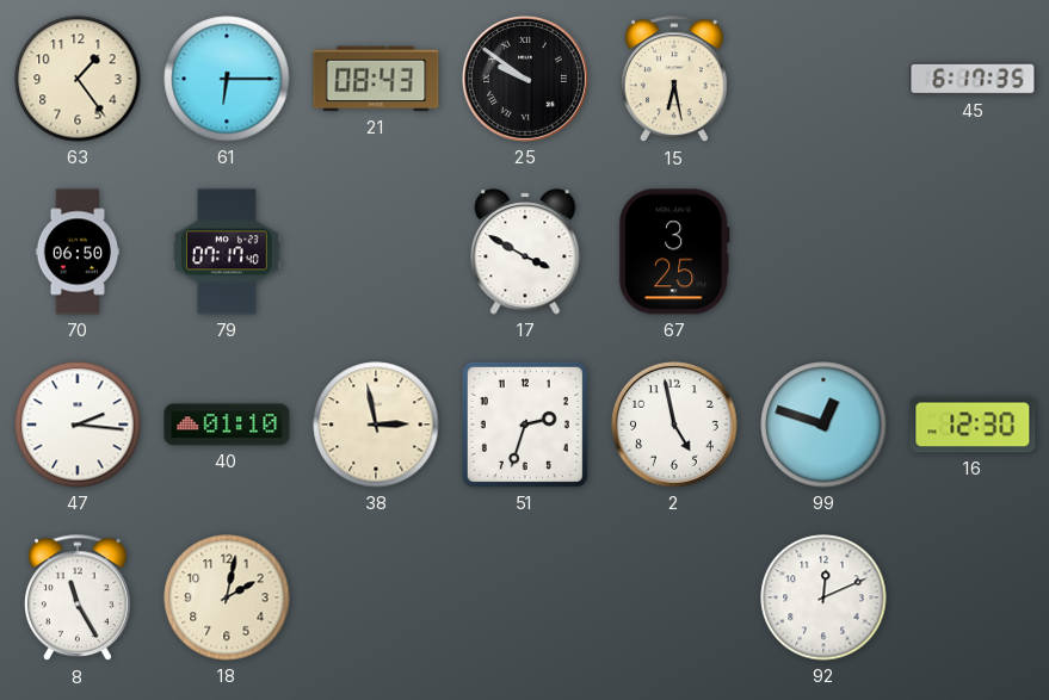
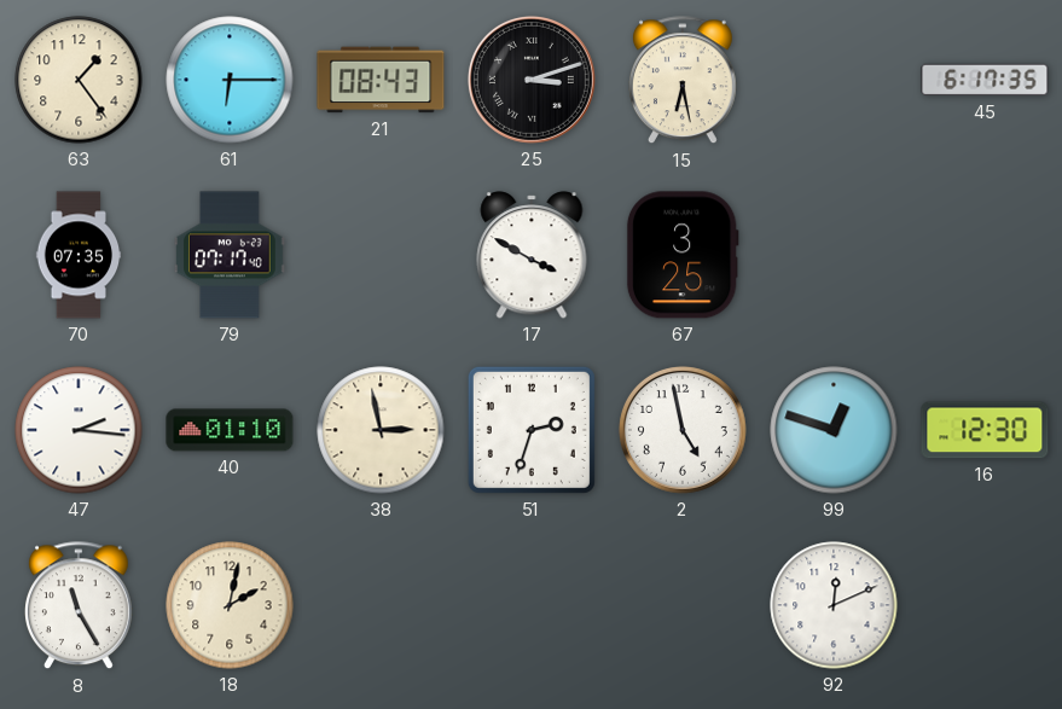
25: 9:51 -> 3:12
70: 06:50 -> 07:35
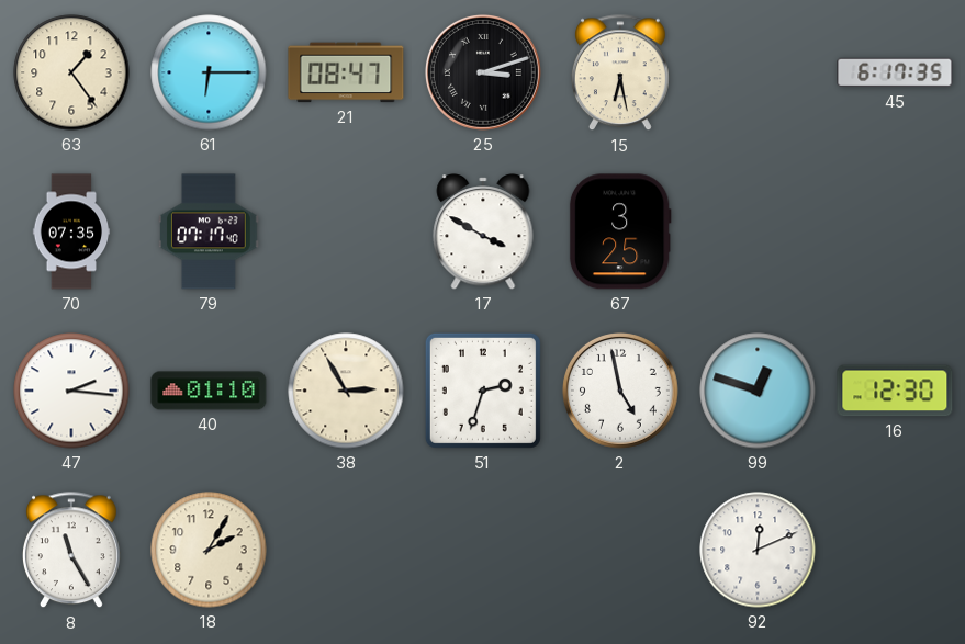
21: 08:43 -> 08:47
38: 2:58 -> 2:55
18: 2:02 -> 2:05
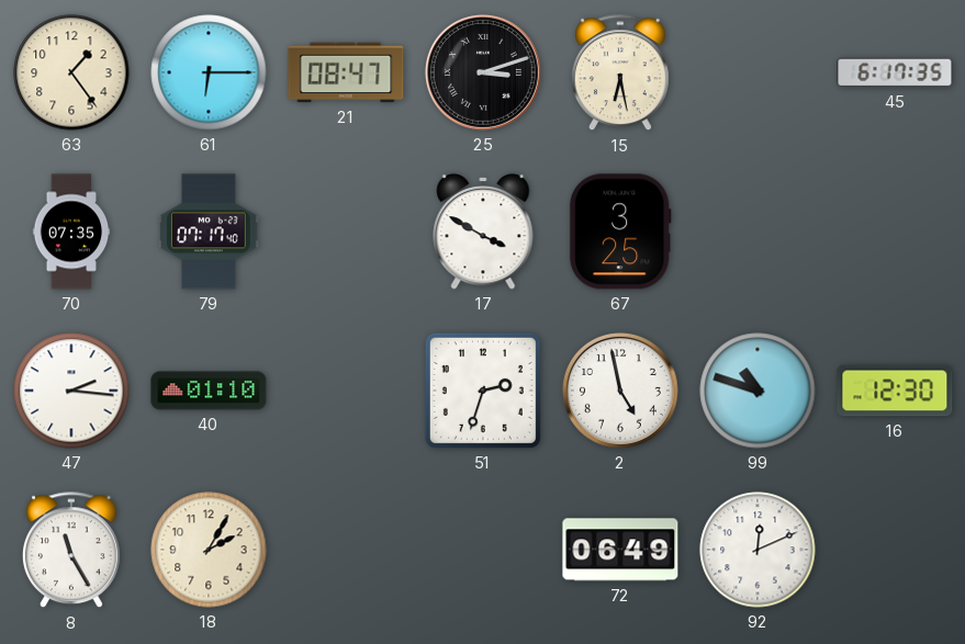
38: 2:55 -> none
99: 12:48 -> 10:48
72: none -> 06:49
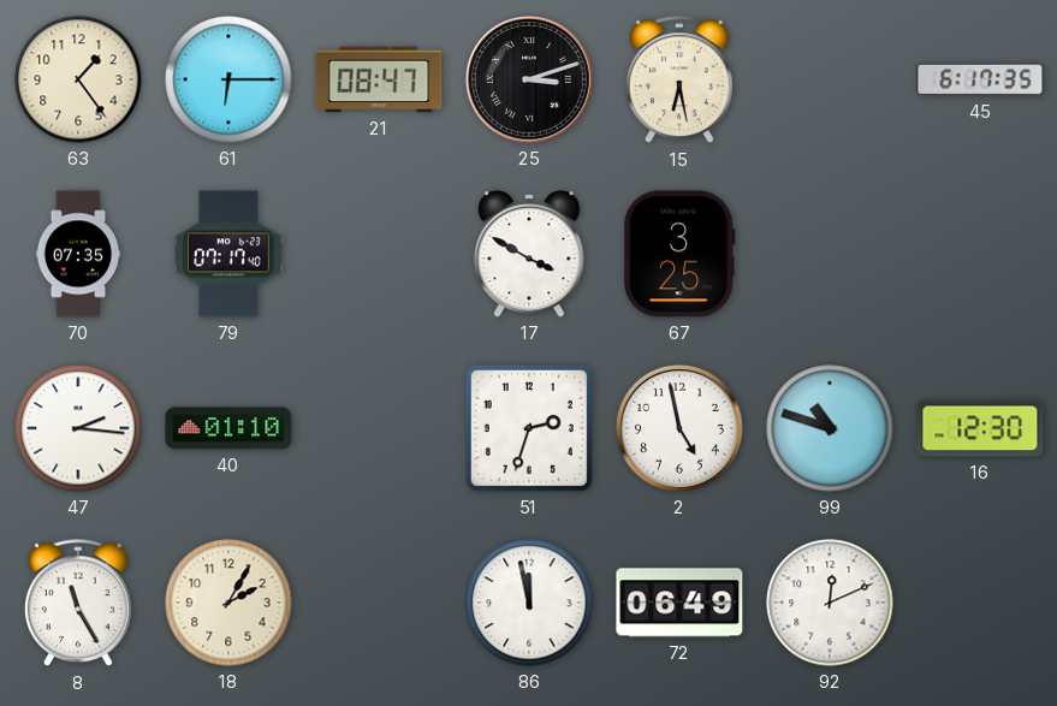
86: none -> 11:58
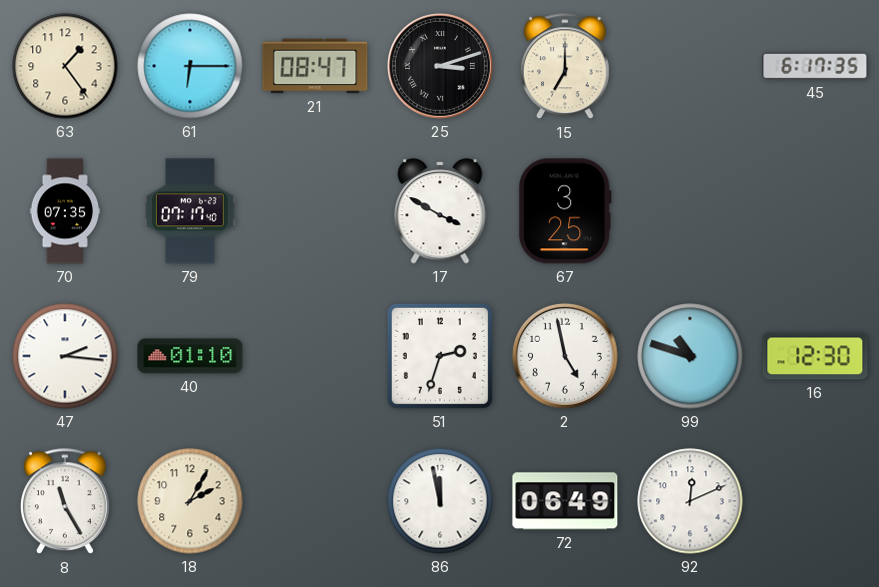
15: 6:28 -> 7:00
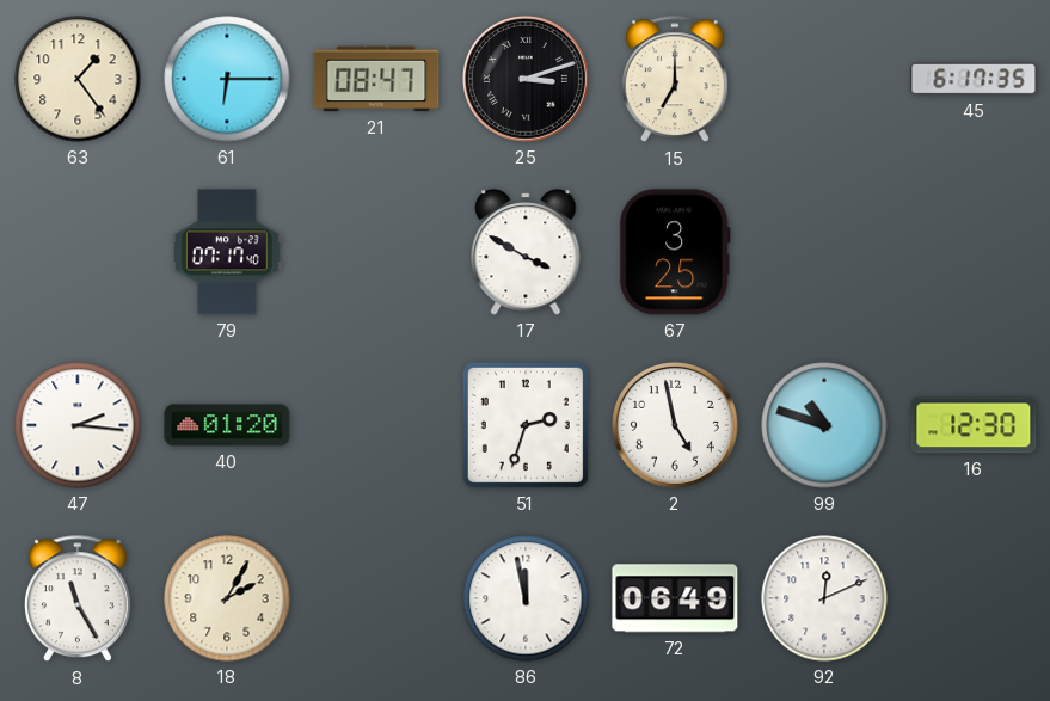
70: 07:35 -> none
40: 01:10 -> 01:20
